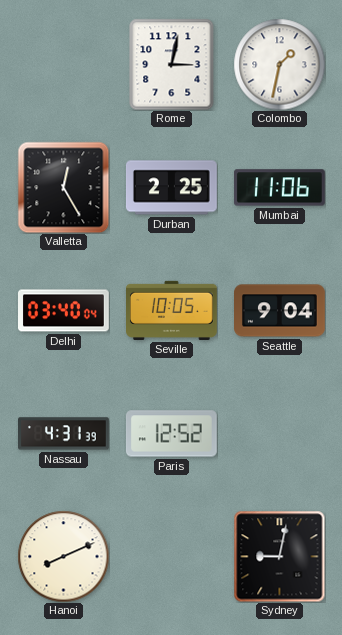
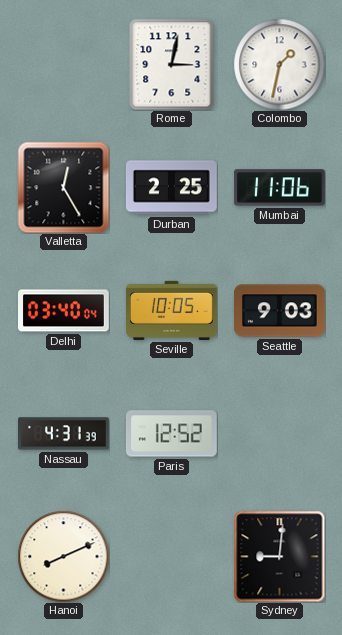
Seattle: 9:04 -> 9:03
Sydney: 9:02 -> 9:01
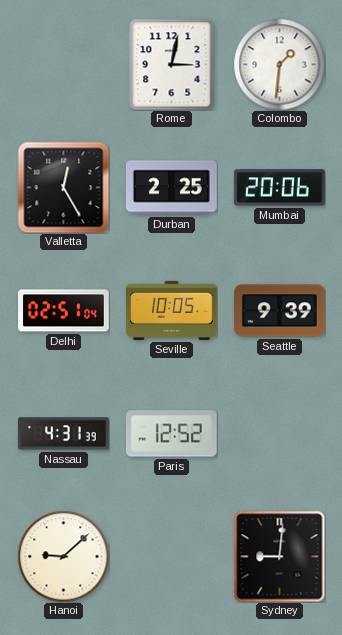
Colombo: 1:32 -> 1:31
Mumbai: 11:06 -> 20:06
Delhi: 03:40 -> 02:51
Seattle: 9:03 -> 9:39
Hanoi: 8:11 -> 9:08
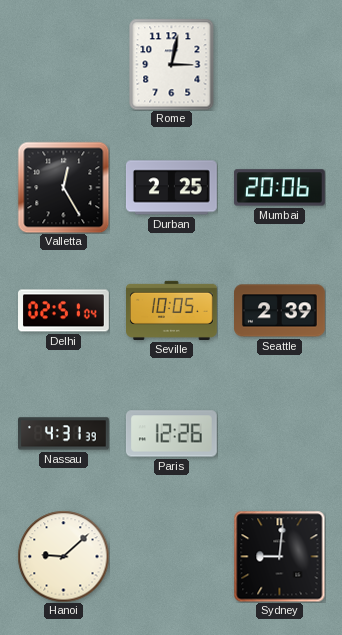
Colombo: 1:31 -> none
Seattle: 9:39 -> 2:39
Paris: 12:52 -> 12:26
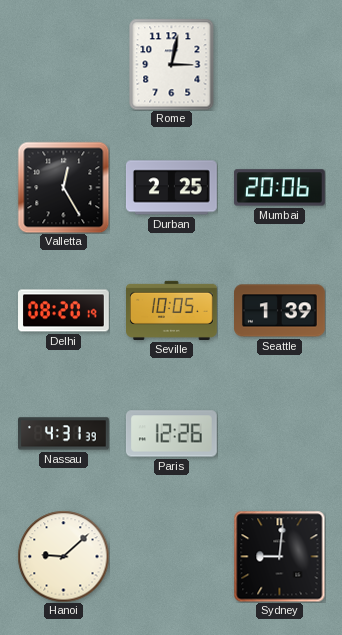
Delhi: 02:51 -> 08:20
Seattle: 2:39 -> 1:39
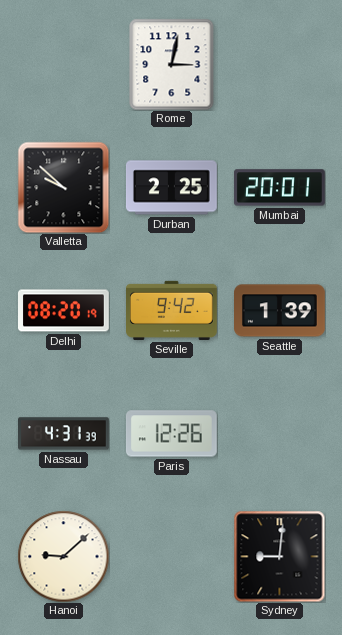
Valletta: 12:25 -> 9:52
Mumbai: 20:06 -> 20:01
Seville: 10:05 -> 9:42
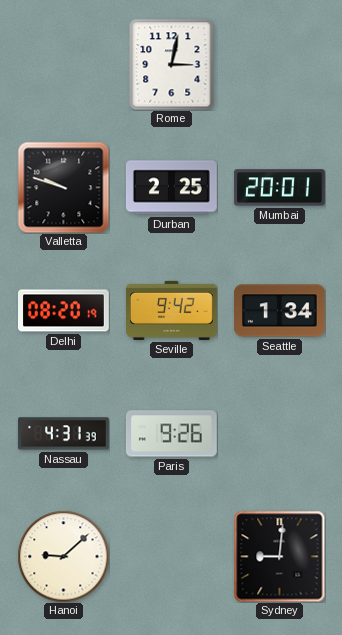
Valletta: 9:52 -> 9:48
Seattle: 1:39 -> 1:34
Paris: 12:26 -> 9:26
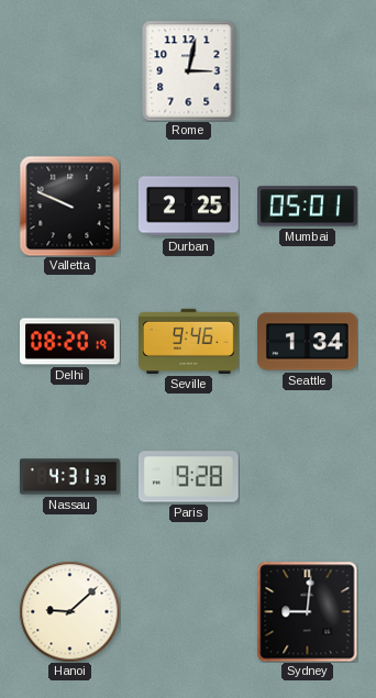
Valletta: 9:48 -> 9:49
Mumbai: 20:01 -> 05:01
Seville: 9:42 -> 9:46
Paris: 9:26 -> 9:28
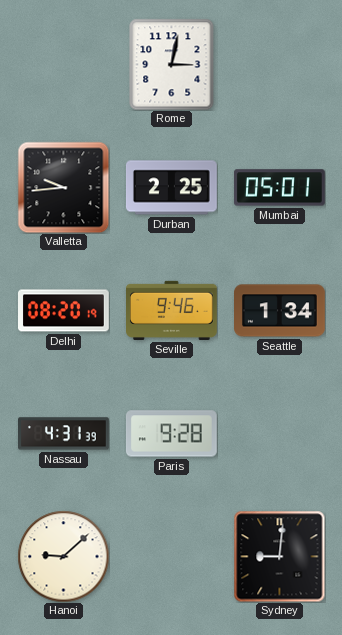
Valletta: 9:49 -> 9:44
